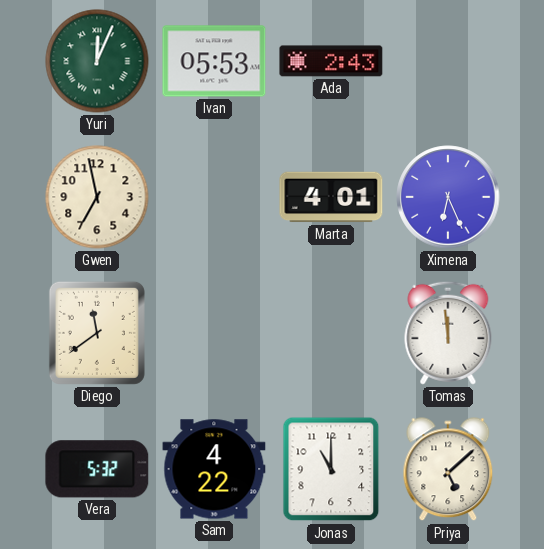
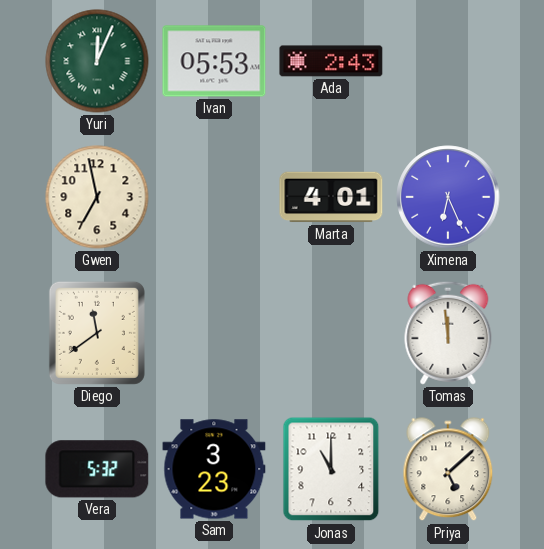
Sam: 4:22 -> 3:23
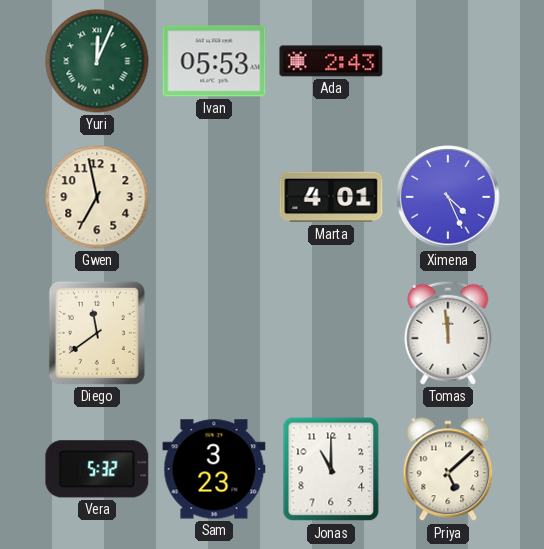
Ximena: 6:26 -> 4:26
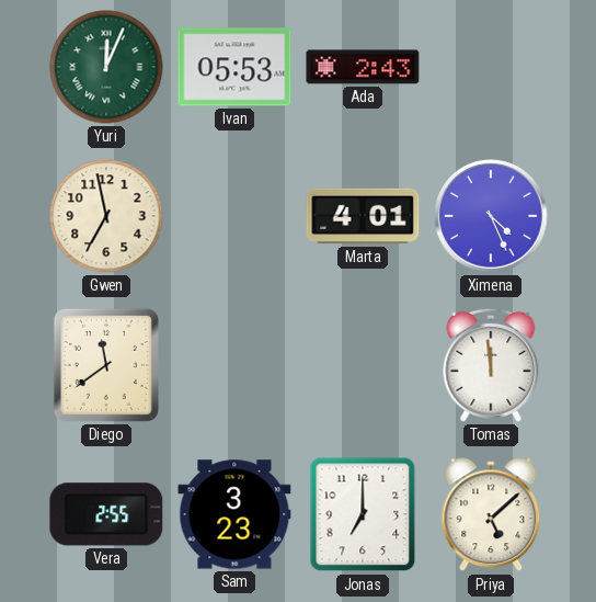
Vera: 5:32 -> 2:55
Jonas: 11:00 -> 7:00
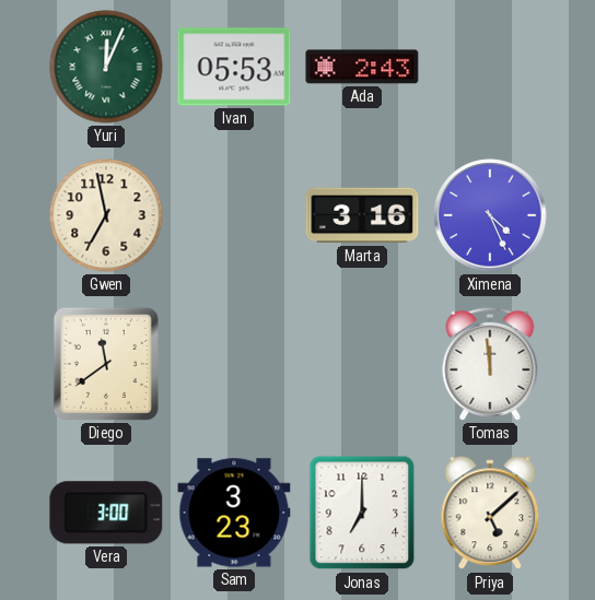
Marta: 4:01 -> 3:16
Vera: 2:55 -> 3:00
